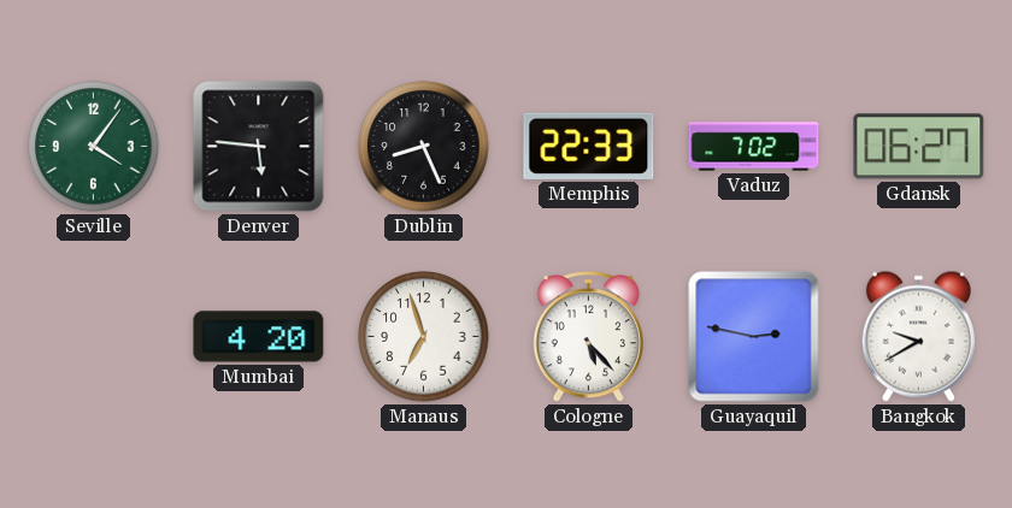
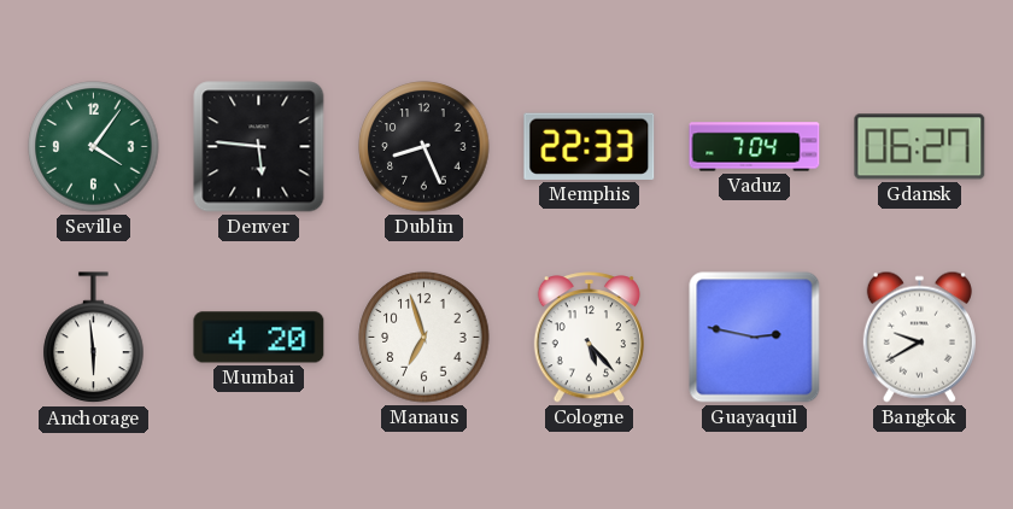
Vaduz: 7:02 -> 7:04
Anchorage: none -> 5:59
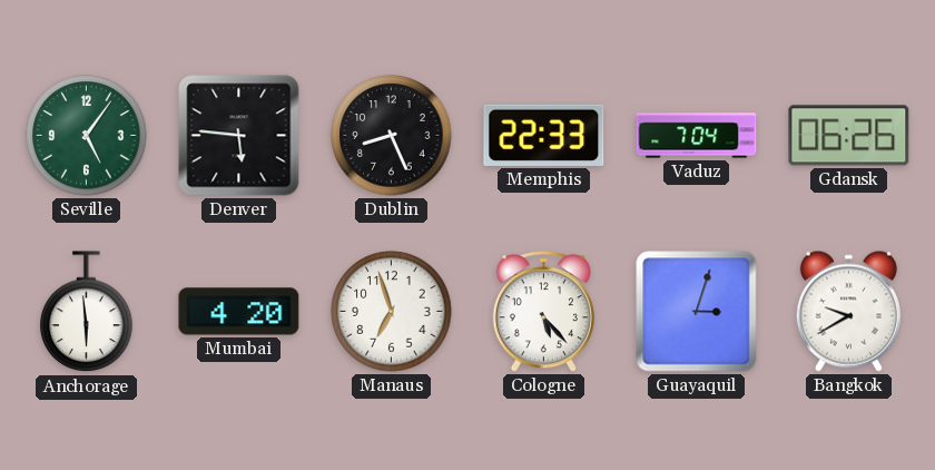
Seville: 4:06 -> 5:06
Gdansk: 06:27 -> 06:26
Guayaquil: 2:47 -> 3:03
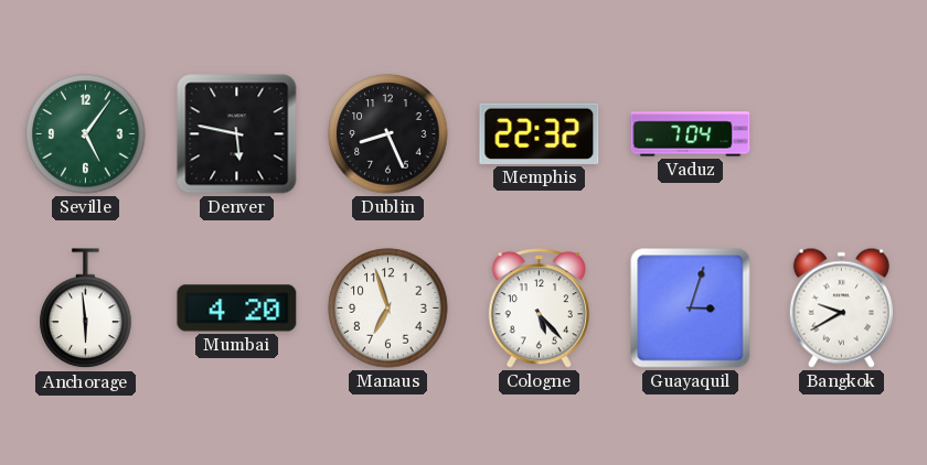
Denver: 5:46 -> 5:47
Memphis: 22:33 -> 22:32
Gdansk: 06:26 -> none
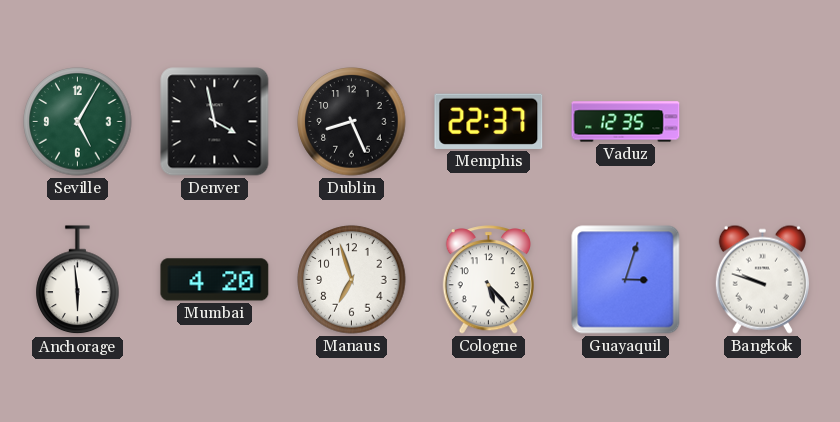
Seville: 5:06 -> 5:05
Denver: 5:47 -> 3:58
Memphis: 22:32 -> 22:37
Vaduz: 7:04 -> 12:35
Bangkok: 9:40 -> 9:48
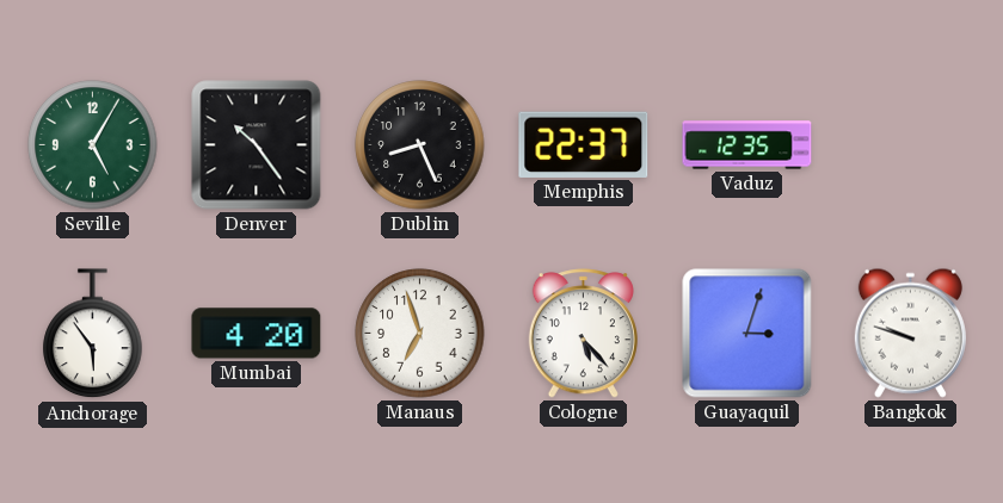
Denver: 3:58 -> 10:24
Anchorage: 5:59 -> 5:54
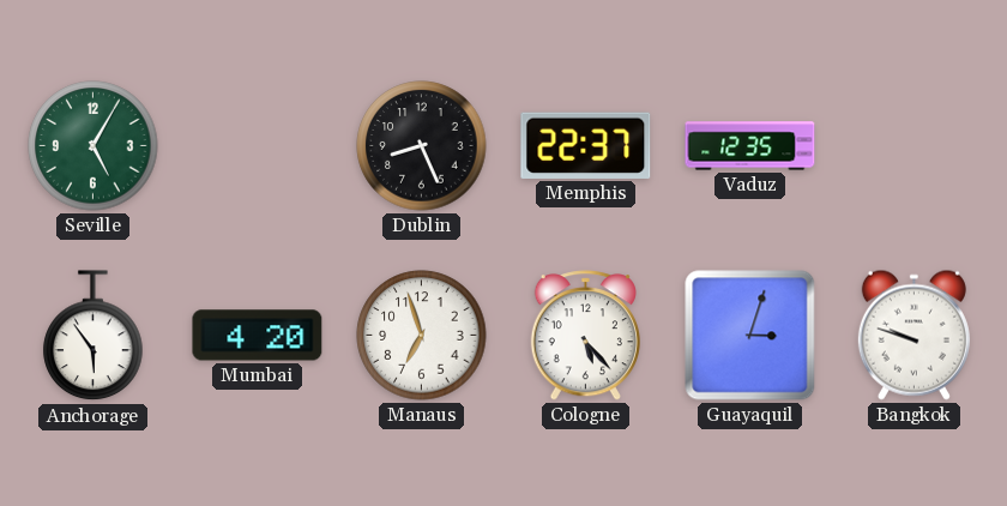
Denver: 10:24 -> none
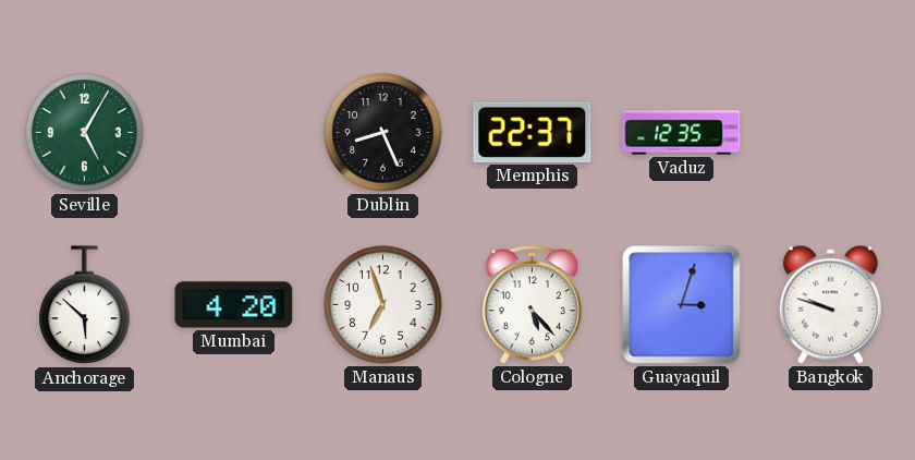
Anchorage: 5:54 -> 5:52
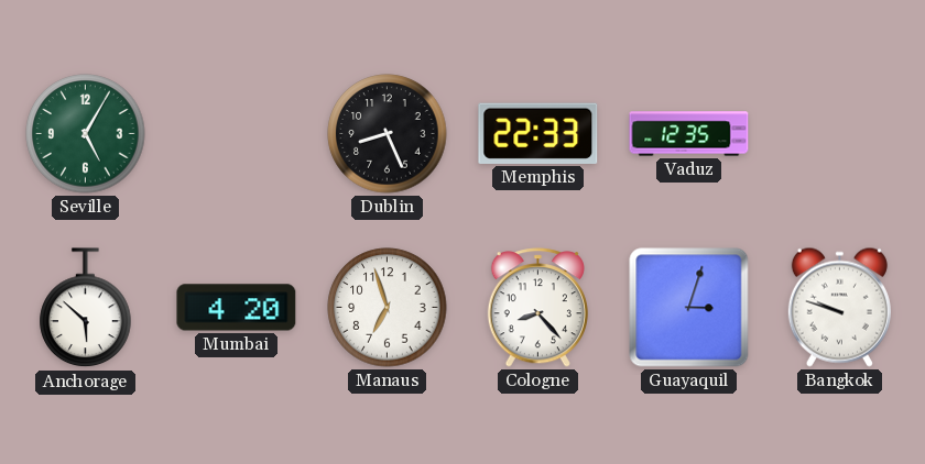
Memphis: 22:37 -> 22:33
Cologne: 5:23 -> 8:23
